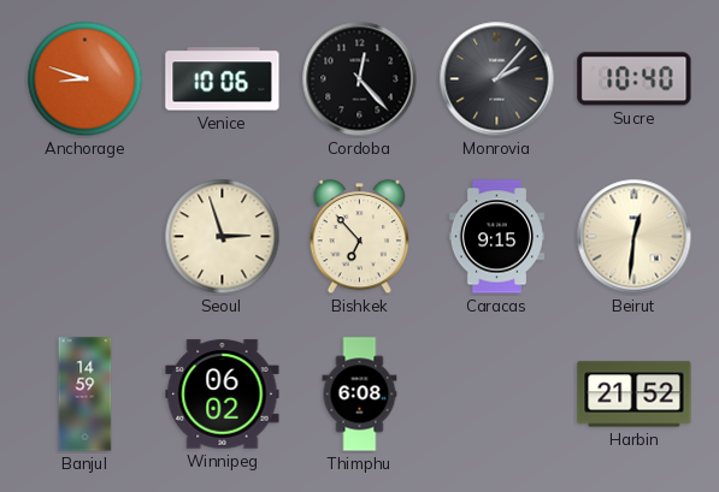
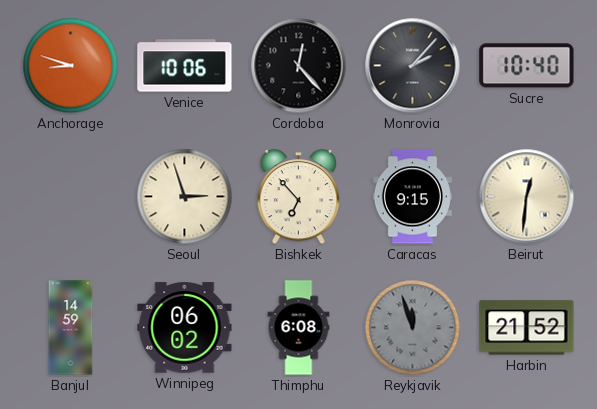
Reykjavik: none -> 11:57
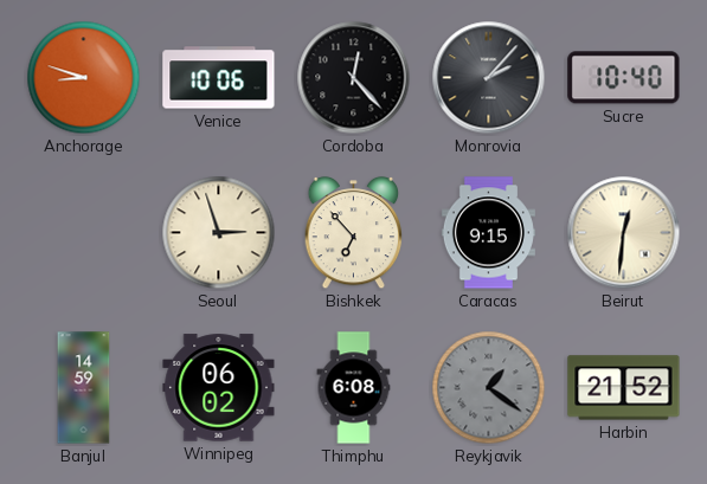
Reykjavik: 11:57 -> 1:21
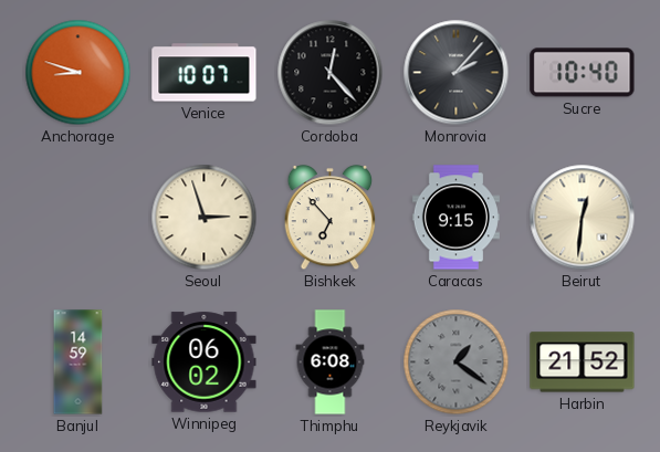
Venice: 10:06 -> 10:07
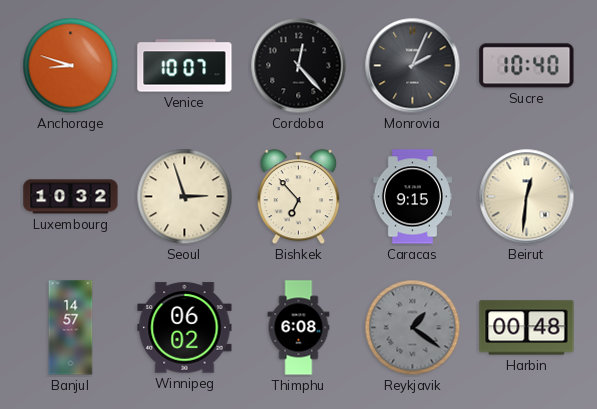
Monrovia: 2:07 -> 2:04
Luxembourg: none -> 10:32
Banjul: 14:59 -> 14:57
Harbin: 21:52 -> 00:48
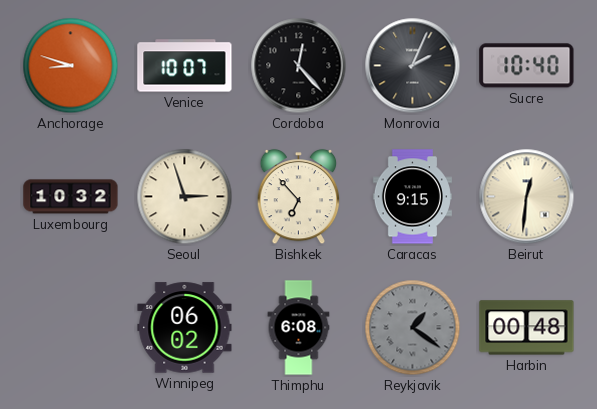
Banjul: 14:57 -> none
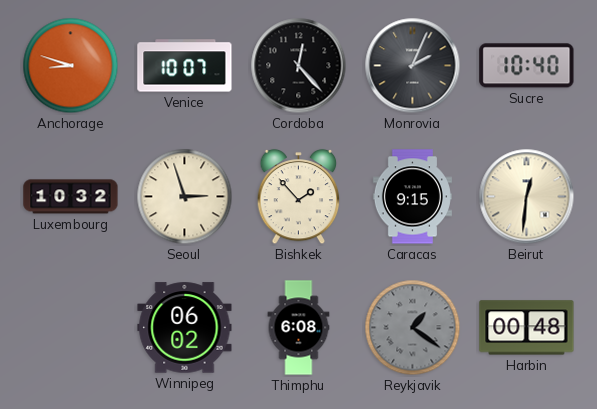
Bishkek: 6:53 -> 1:53
